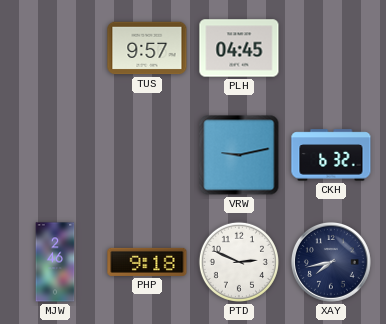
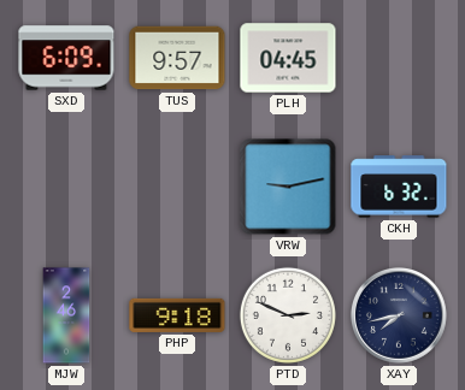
SXD: none -> 6:09
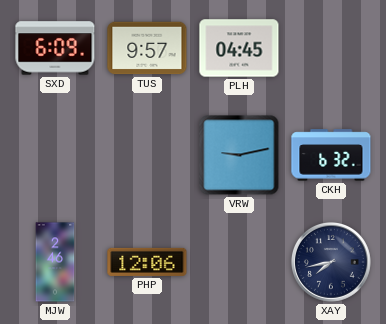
PHP: 9:18 -> 12:06
PTD: 2:49 -> none
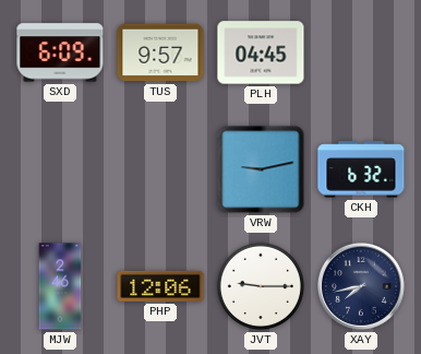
JVT: none -> 9:15
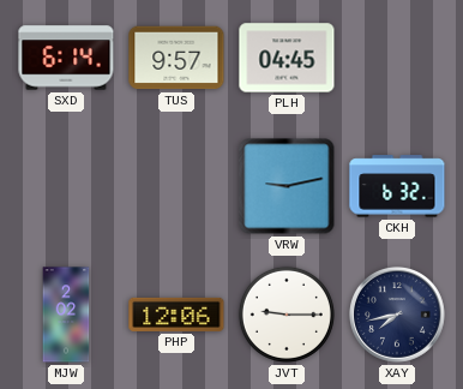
SXD: 6:09 -> 6:14
MJW: 2:46 -> 2:02
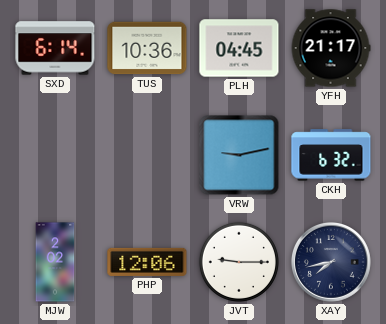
TUS: 9:57 -> 10:36
YFH: none -> 21:17
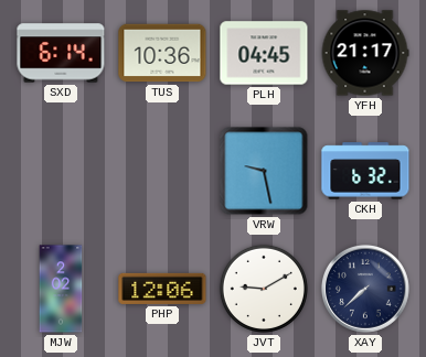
VRW: 9:13 -> 9:28
JVT: 9:15 -> 9:10
XAY: 7:43 -> 7:38
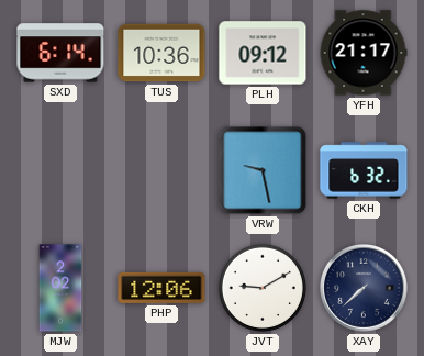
PLH: 04:45 -> 09:12
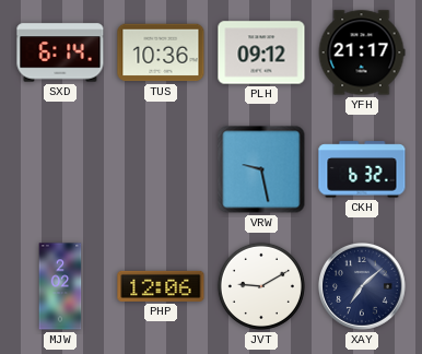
XAY: 7:38 -> 7:08
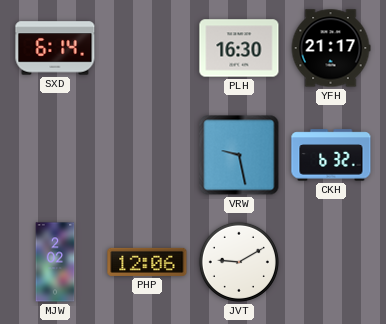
TUS: 10:36 -> none
PLH: 09:12 -> 16:30
XAY: 7:08 -> none
